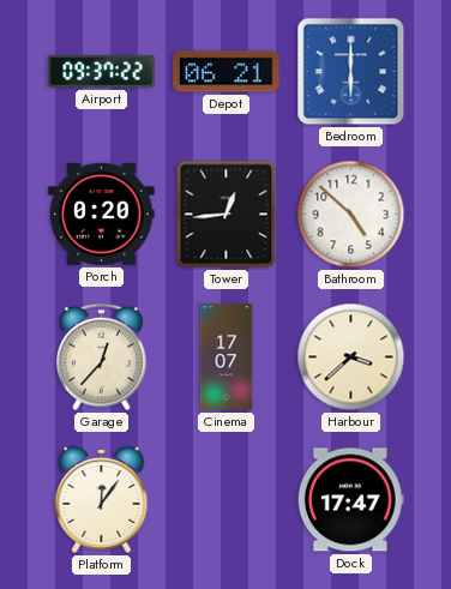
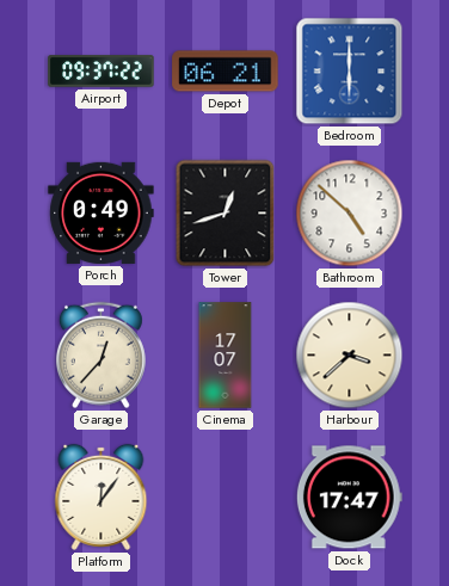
Porch: 0:20 -> 0:49
Tower: 12:44 -> 12:42
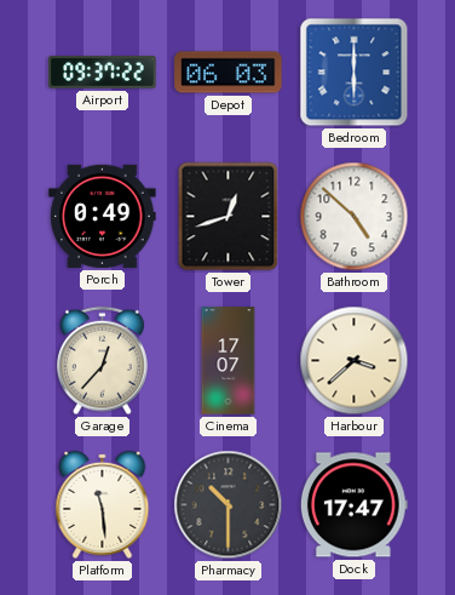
Depot: 06:21 -> 06:03
Platform: 12:06 -> 11:29
Pharmacy: none -> 10:30
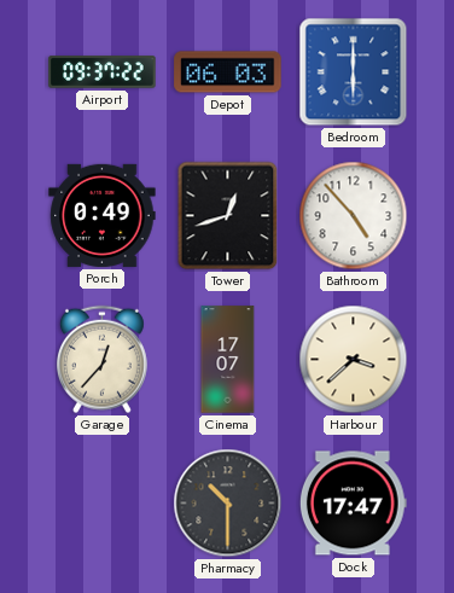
Bathroom: 4:52 -> 4:53
Platform: 11:29 -> none
